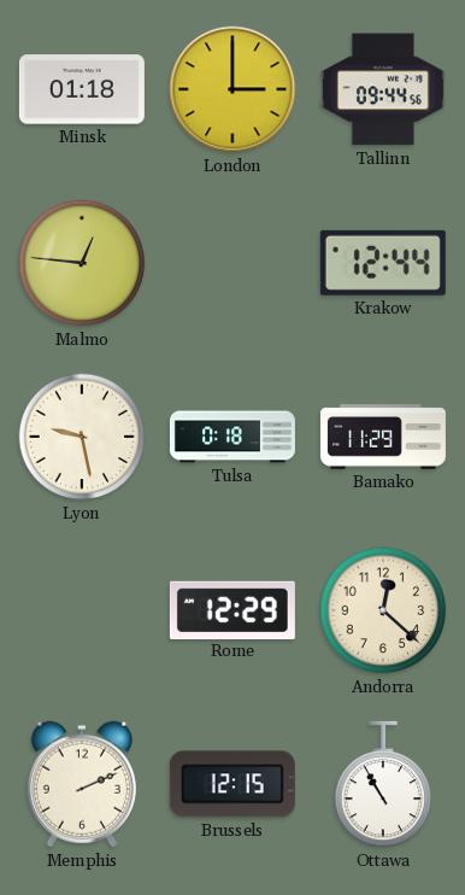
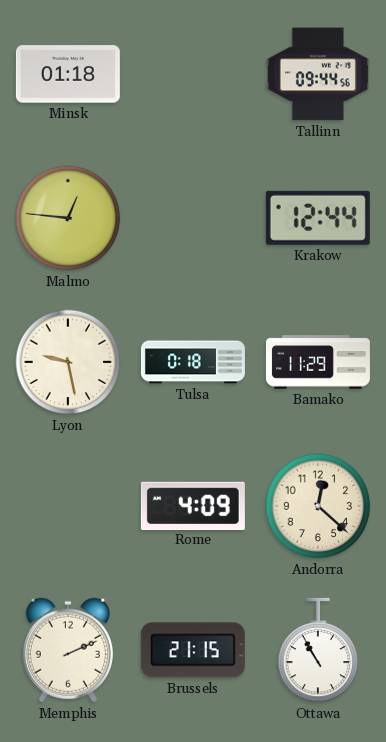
London: 3:00 -> none
Rome: 12:29 -> 4:09
Brussels: 12:15 -> 21:15
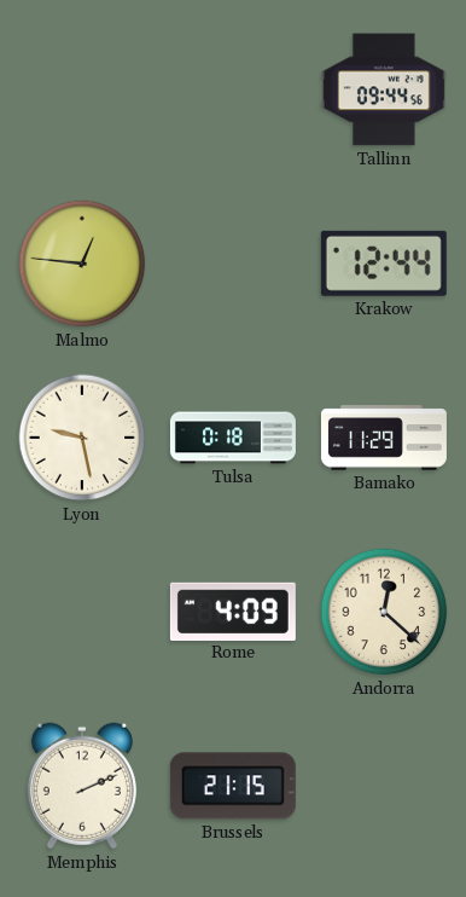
Minsk: 01:18 -> none
Ottawa: 10:55 -> none
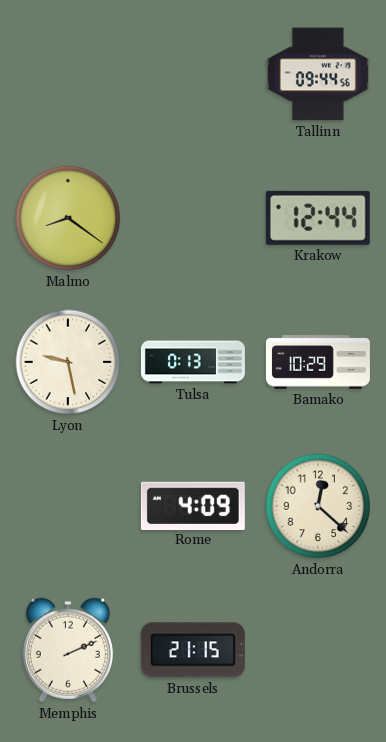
Malmo: 12:46 -> 8:21
Tulsa: 0:18 -> 0:13
Bamako: 11:29 -> 10:29
